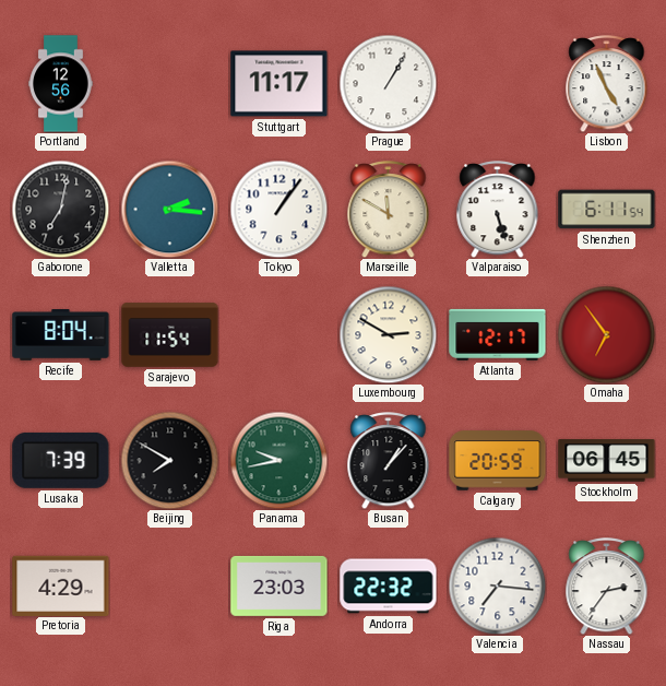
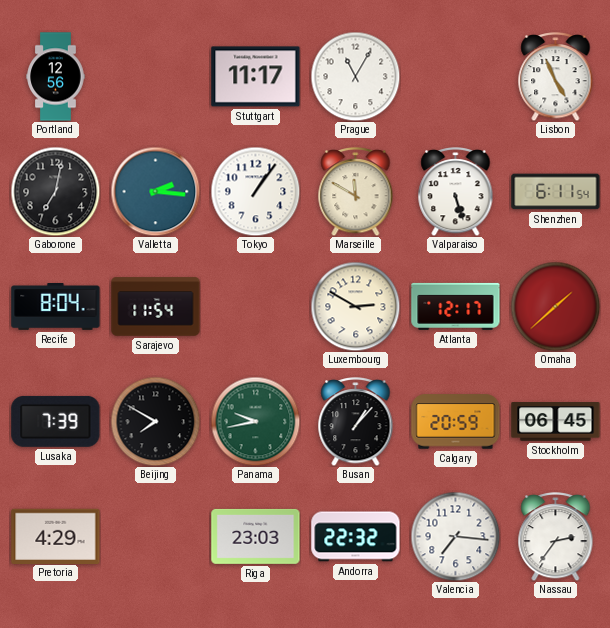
Prague: 1:05 -> 11:05
Omaha: 6:54 -> 1:38
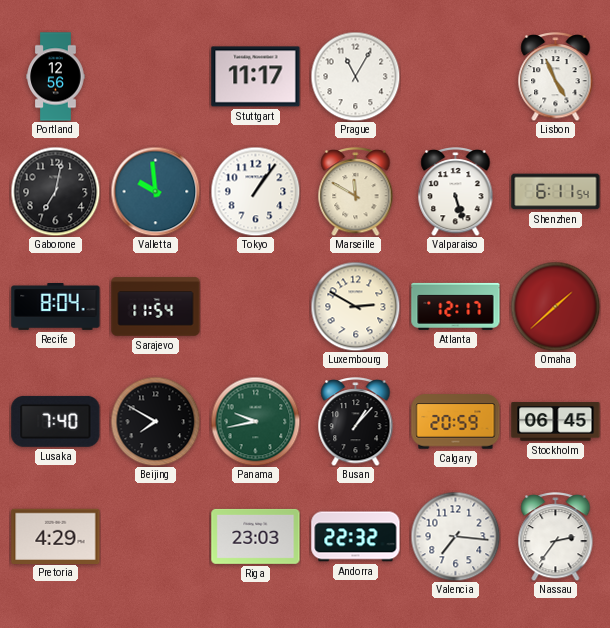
Valletta: 2:16 -> 9:59
Lusaka: 7:39 -> 7:40
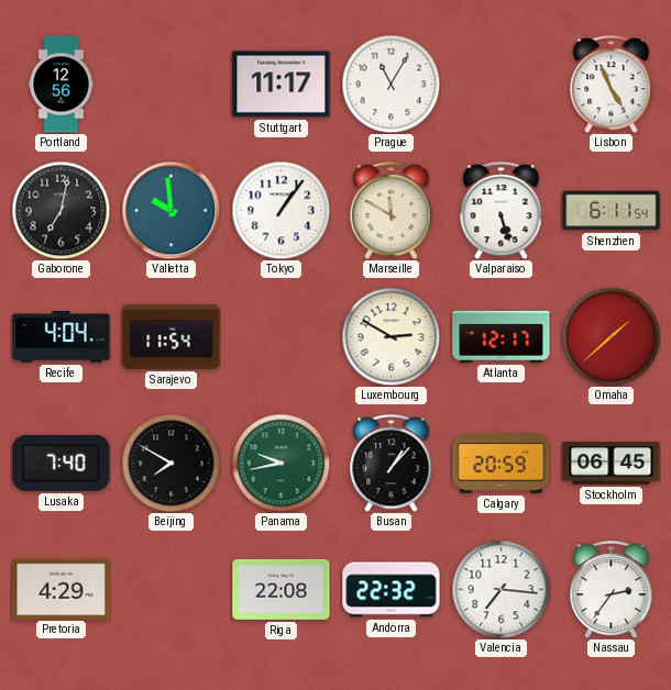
Recife: 8:04 -> 4:04
Riga: 23:03 -> 22:08
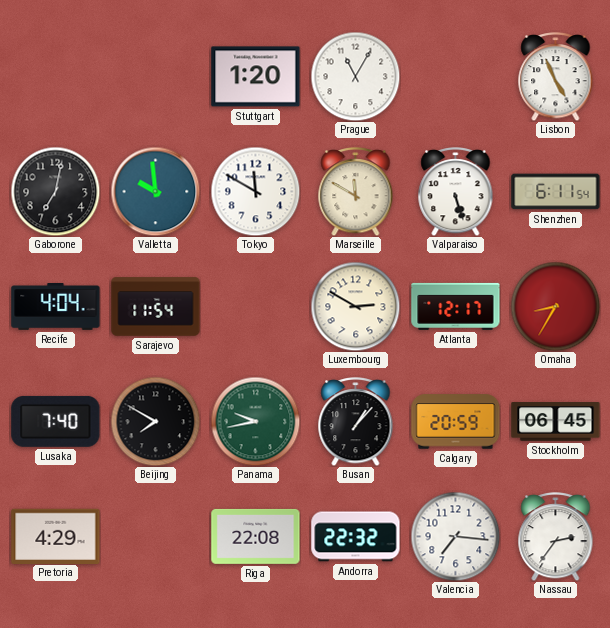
Portland: 12:56 -> none
Stuttgart: 11:17 -> 1:20
Tokyo: 1:06 -> 11:50
Omaha: 1:38 -> 8:35
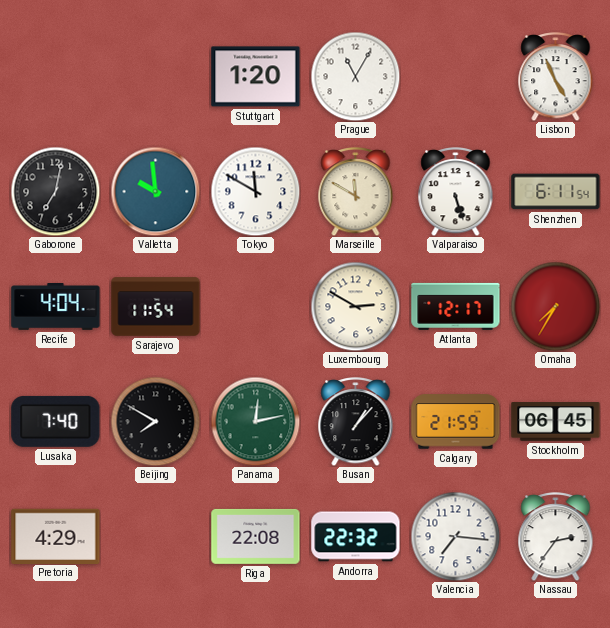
Omaha: 8:35 -> 7:35
Panama: 9:43 -> 12:13
Calgary: 20:59 -> 21:59
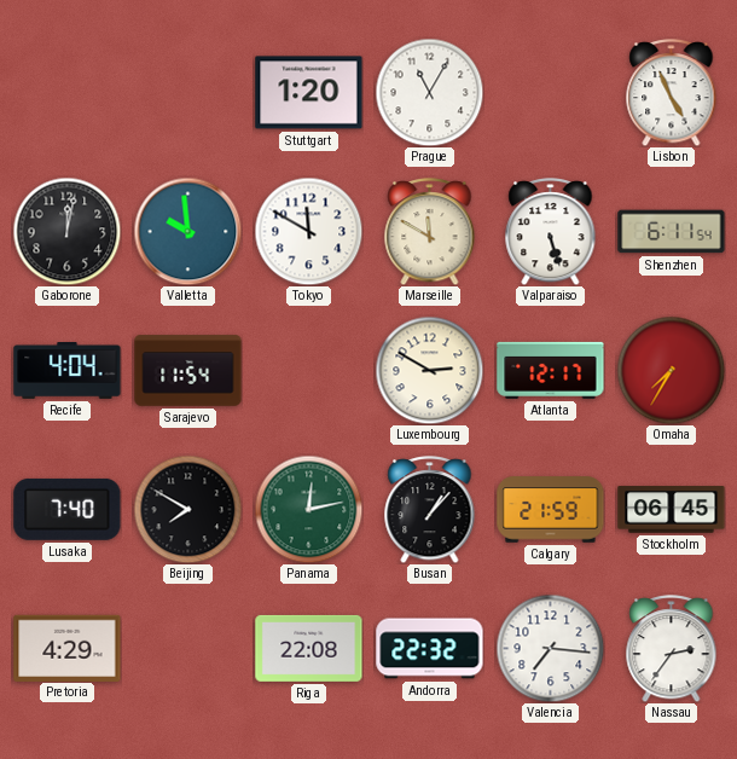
Gaborone: 7:02 -> 12:02
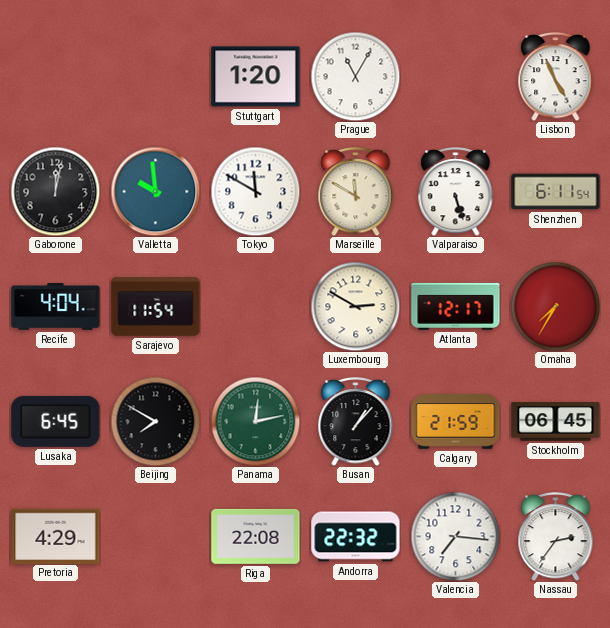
Lusaka: 7:40 -> 6:45
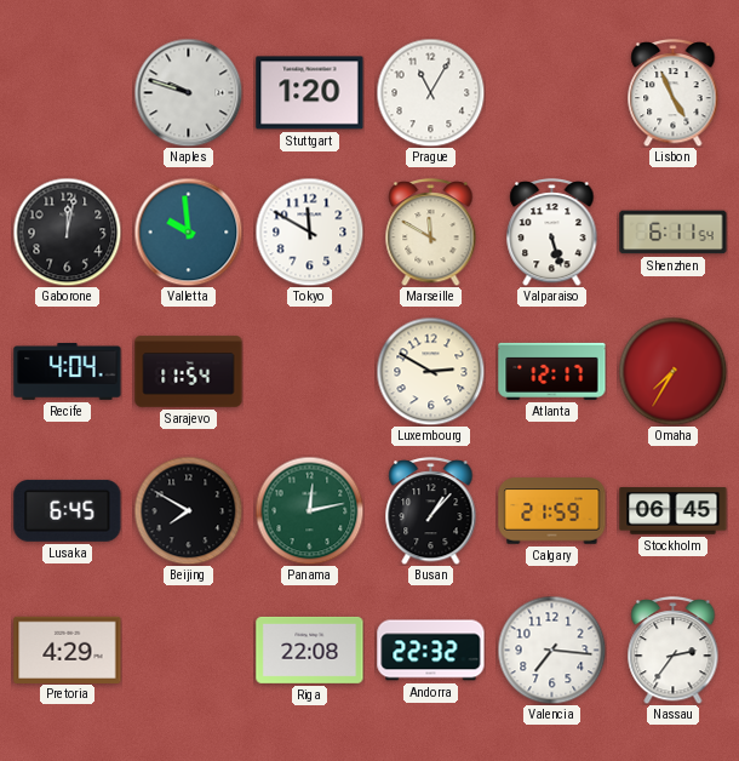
Naples: none -> 9:48
